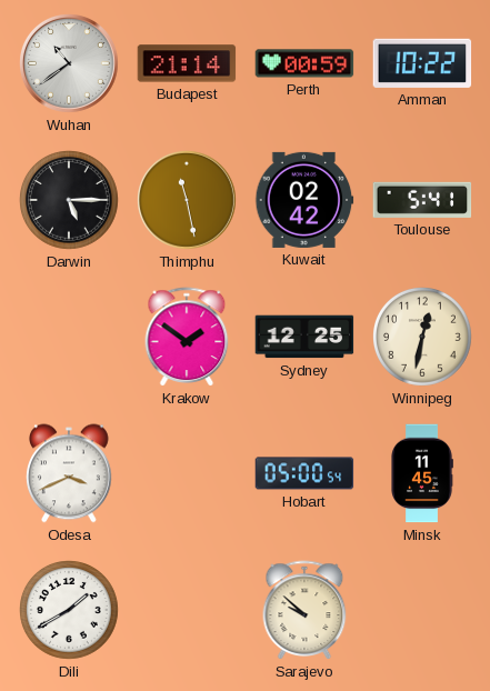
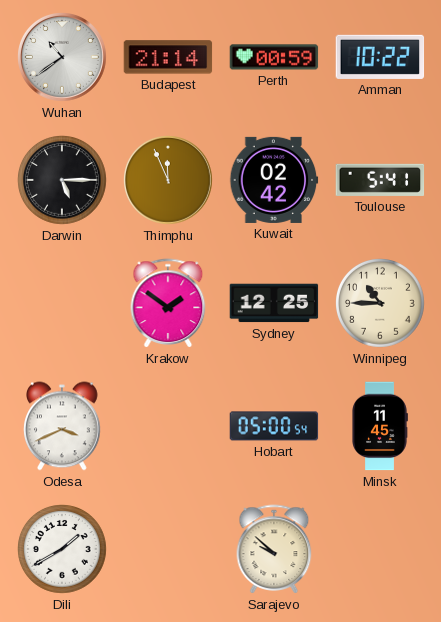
Thimphu: 11:28 -> 11:56
Winnipeg: 12:32 -> 10:45
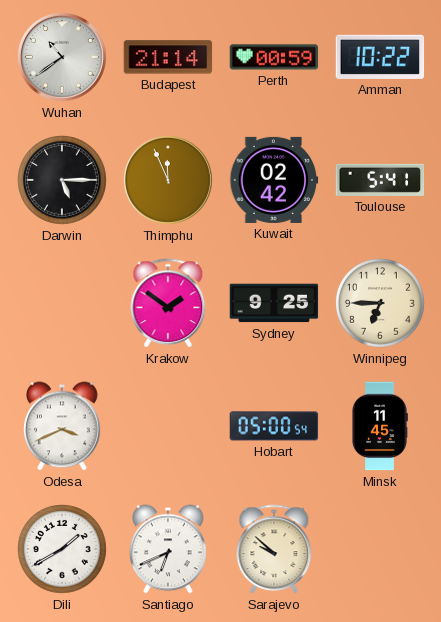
Sydney: 12:25 -> 9:25
Winnipeg: 10:45 -> 6:45
Santiago: none -> 6:41
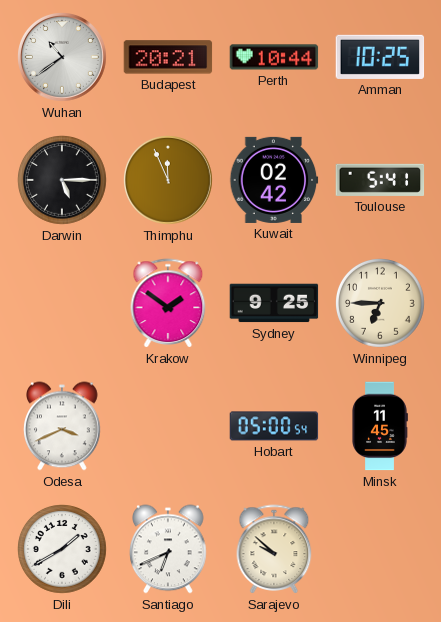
Budapest: 21:14 -> 20:21
Perth: 00:59 -> 10:44
Amman: 10:22 -> 10:25
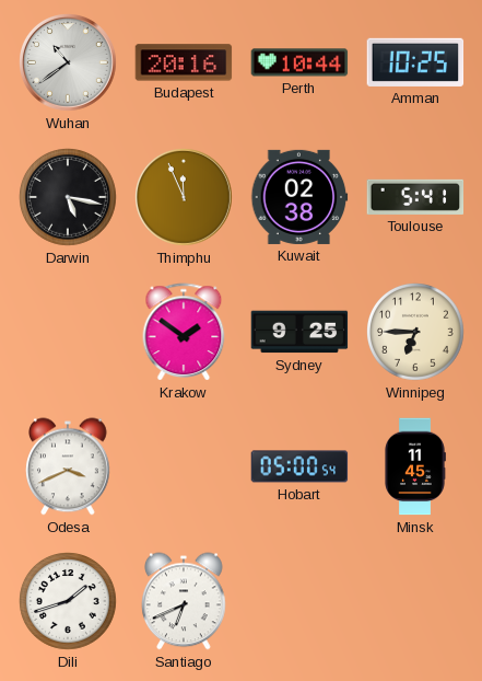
Budapest: 20:21 -> 20:16
Darwin: 5:15 -> 5:17
Kuwait: 02:42 -> 02:38
Dili: 1:40 -> 1:42
Sarajevo: 9:52 -> none
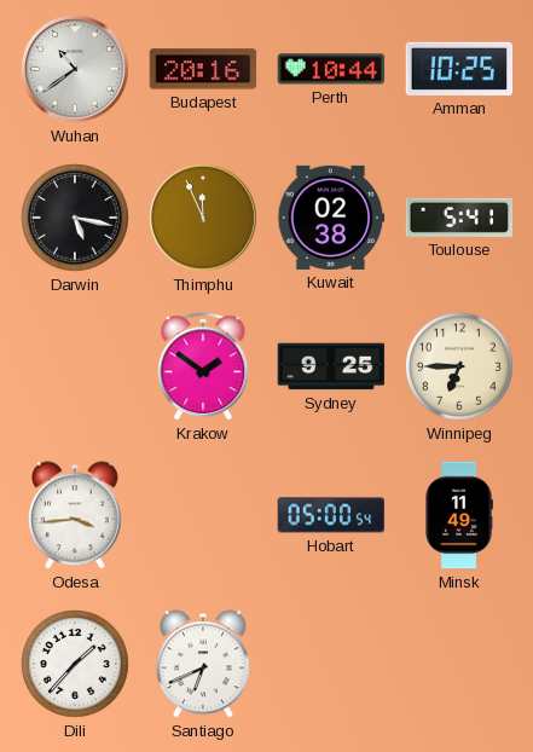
Odesa: 3:41 -> 3:44
Minsk: 11:45 -> 11:49
Dili: 1:42 -> 1:37
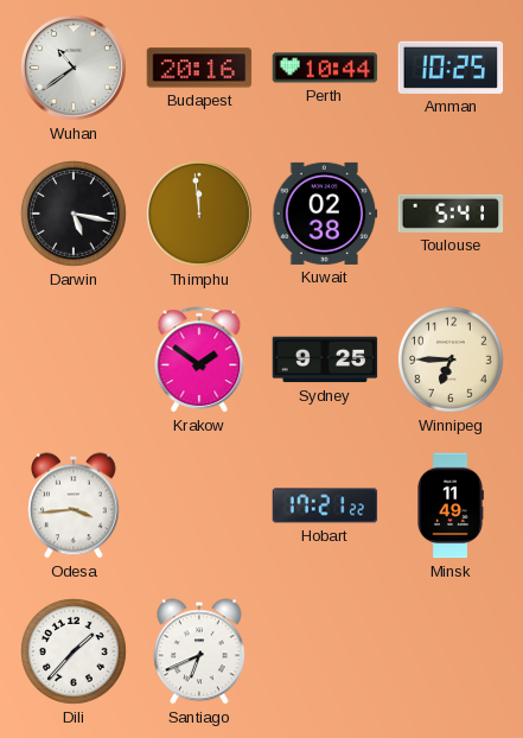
Thimphu: 11:56 -> 11:59
Hobart: 05:00 -> 17:21
